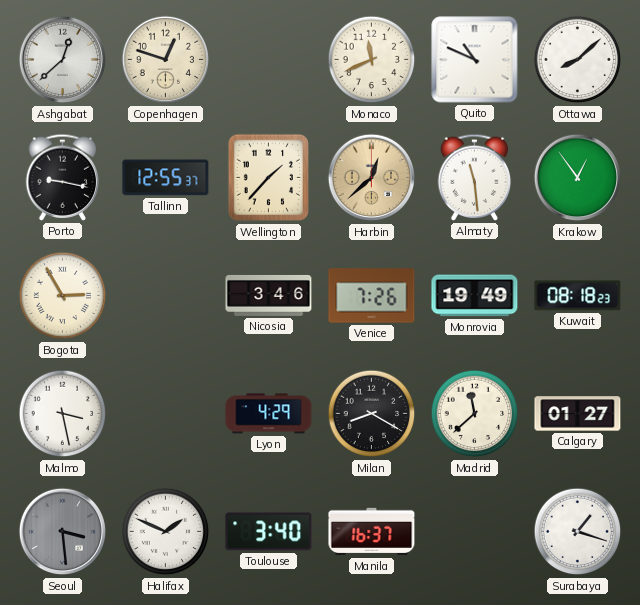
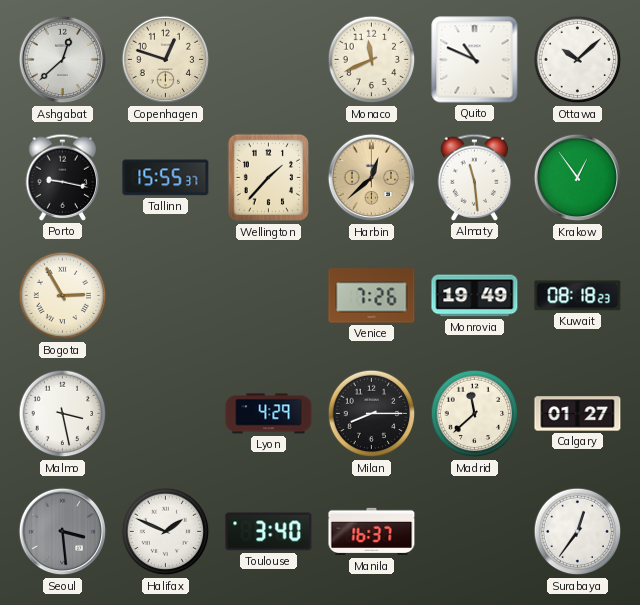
Ottawa: 8:08 -> 10:08
Tallinn: 12:55 -> 15:55
Nicosia: 3:46 -> none
Milan: 8:20 -> 8:15
Surabaya: 1:18 -> 12:36
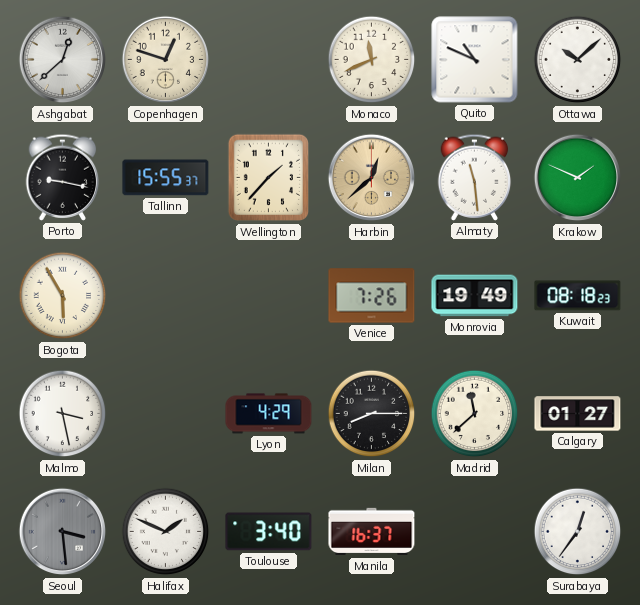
Krakow: 12:54 -> 1:49
Bogota: 2:55 -> 5:55
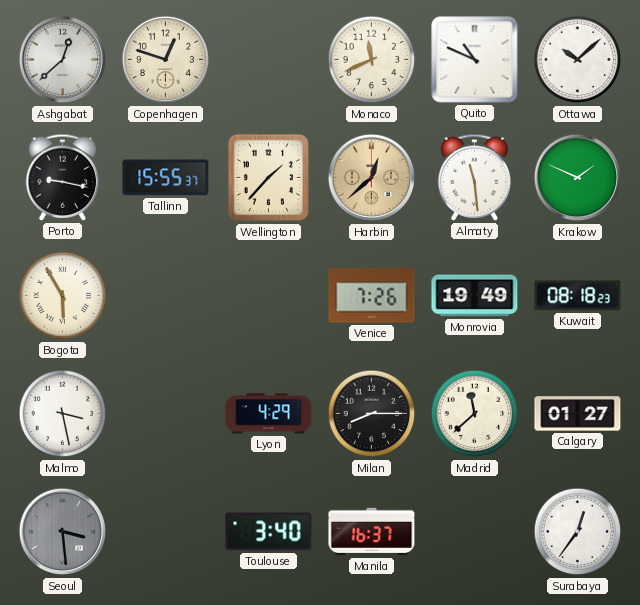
Halifax: 1:49 -> none
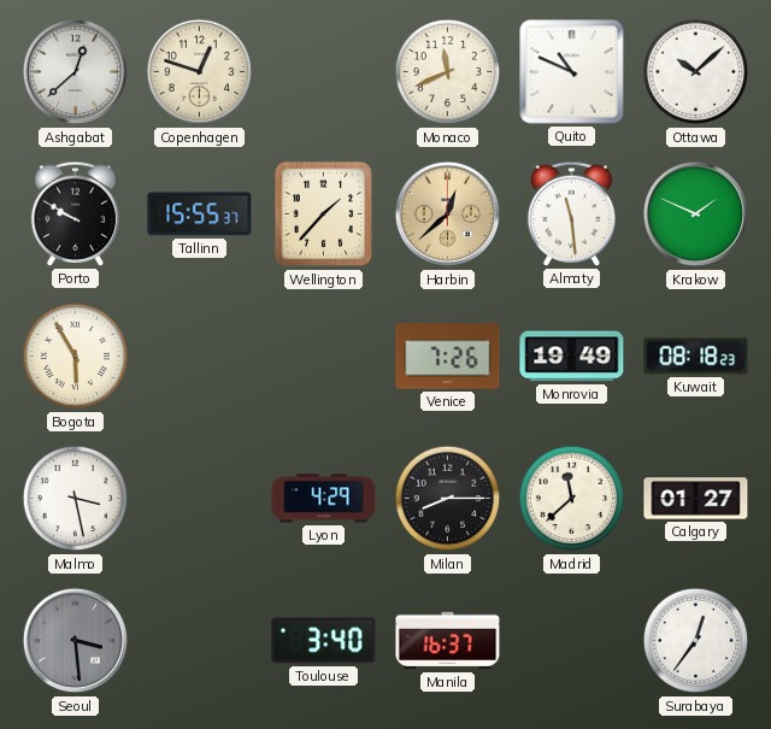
Porto: 9:17 -> 9:50
